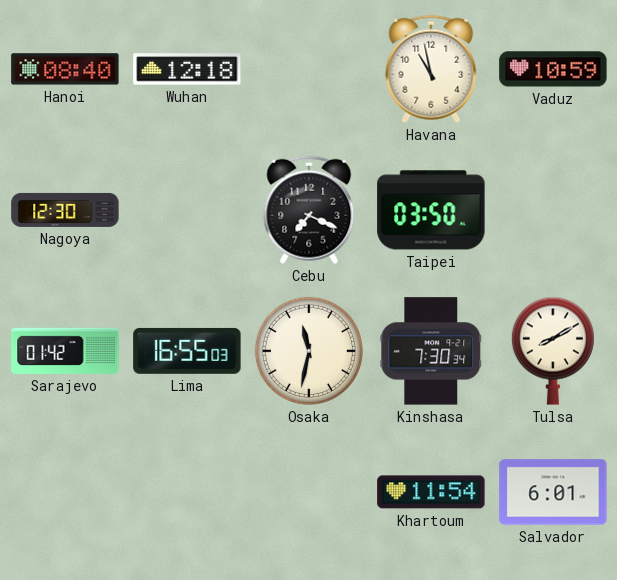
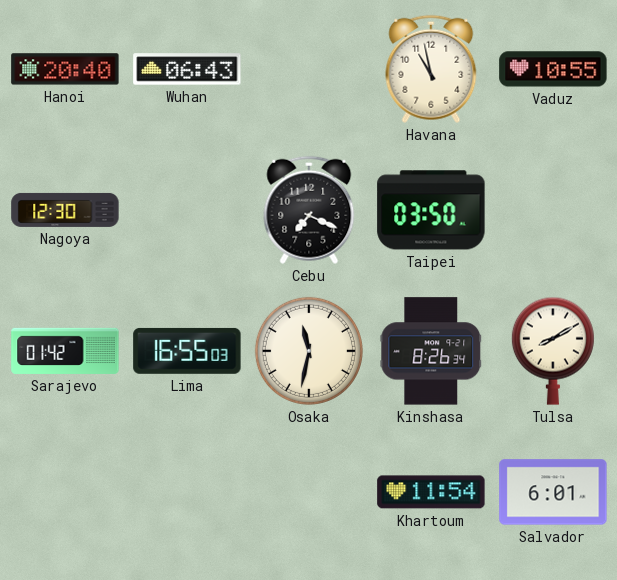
Hanoi: 08:40 -> 20:40
Wuhan: 12:18 -> 06:43
Vaduz: 10:59 -> 10:55
Kinshasa: 7:30 -> 8:26
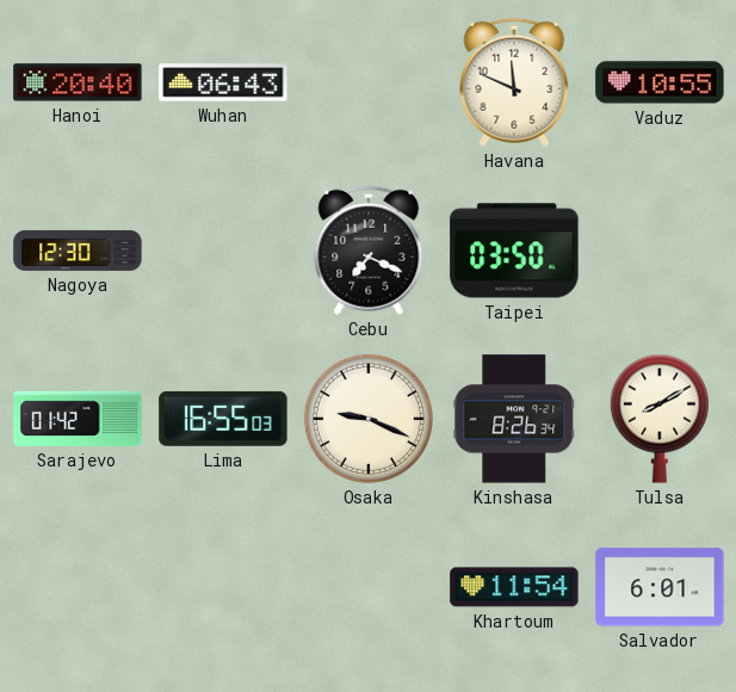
Havana: 10:58 -> 11:49
Osaka: 11:32 -> 9:19
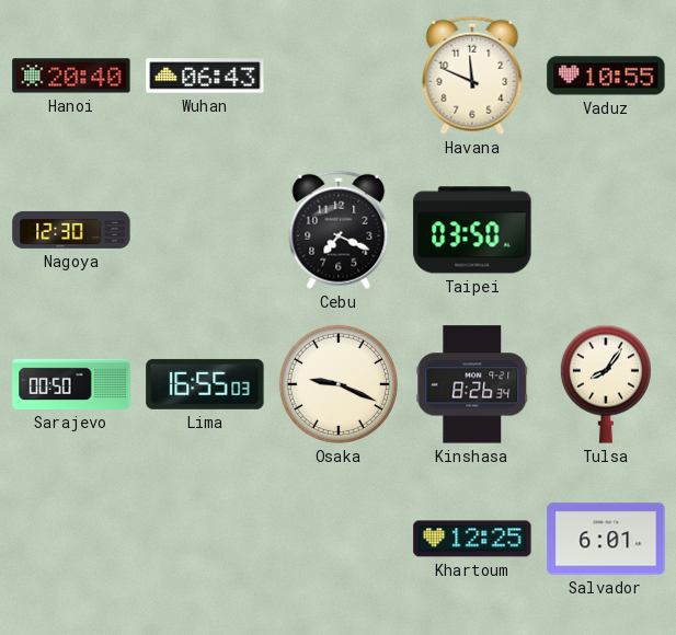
Sarajevo: 01:42 -> 00:50
Tulsa: 8:10 -> 8:06
Khartoum: 11:54 -> 12:25
